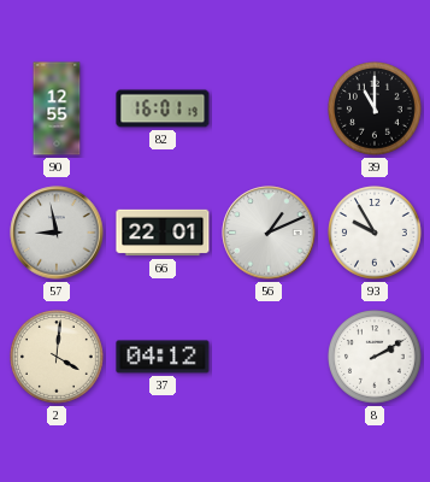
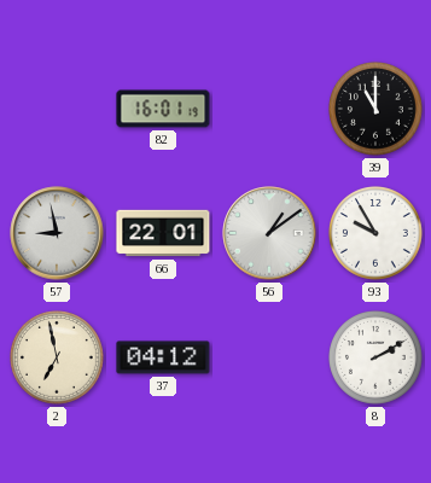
90: 12:55 -> none
56: 1:11 -> 1:09
2: 4:01 -> 6:58
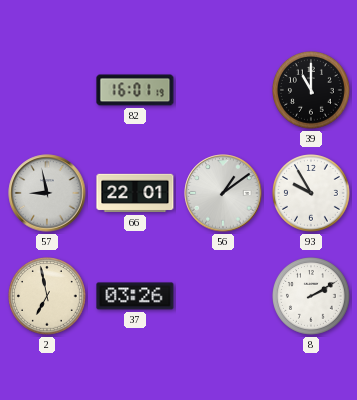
37: 04:12 -> 03:26
